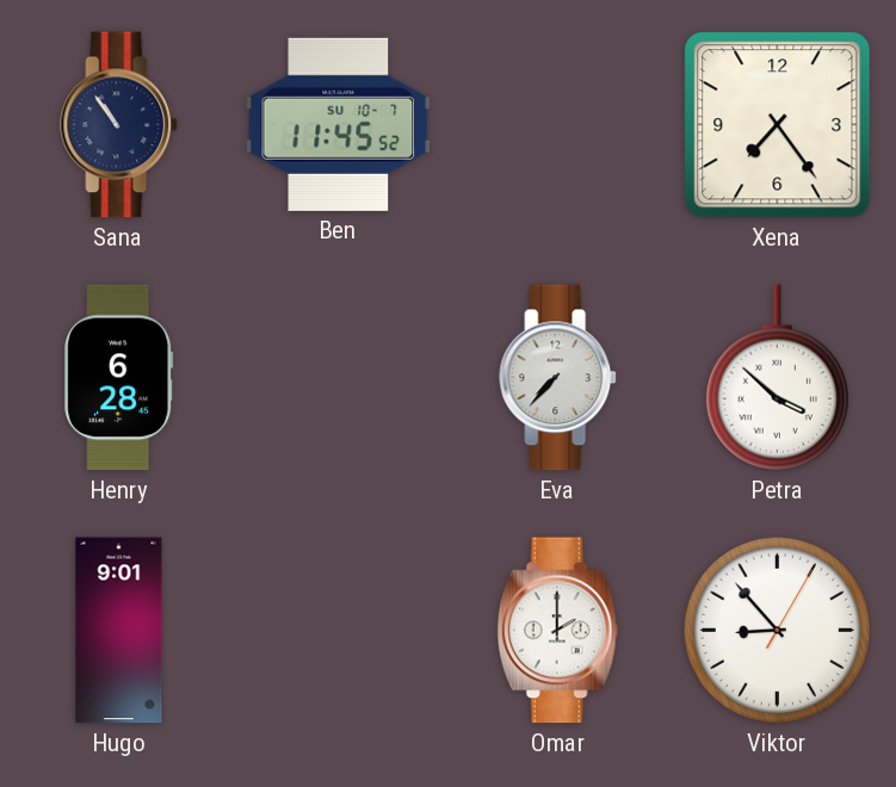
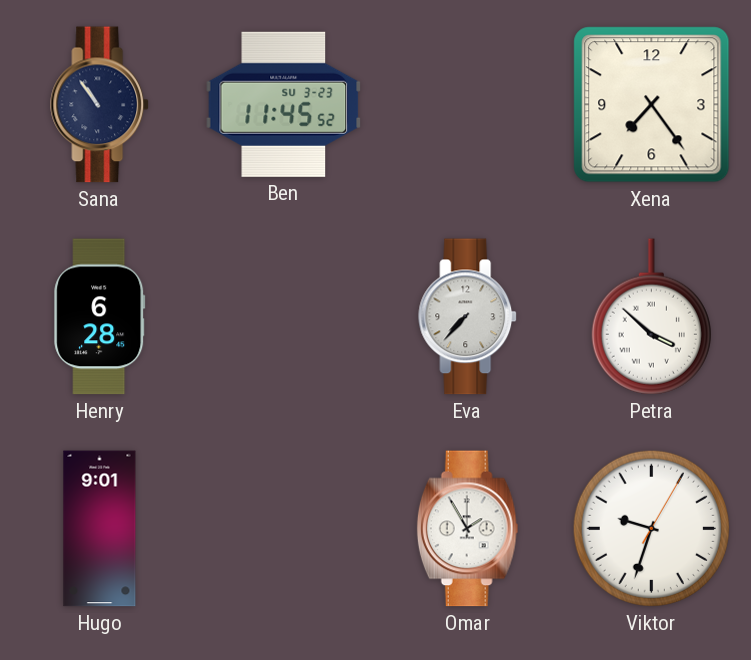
Ben date: SU 10-7 -> SU 3-23
Omar: 2:00 -> 1:55
Viktor: 8:53 -> 9:33
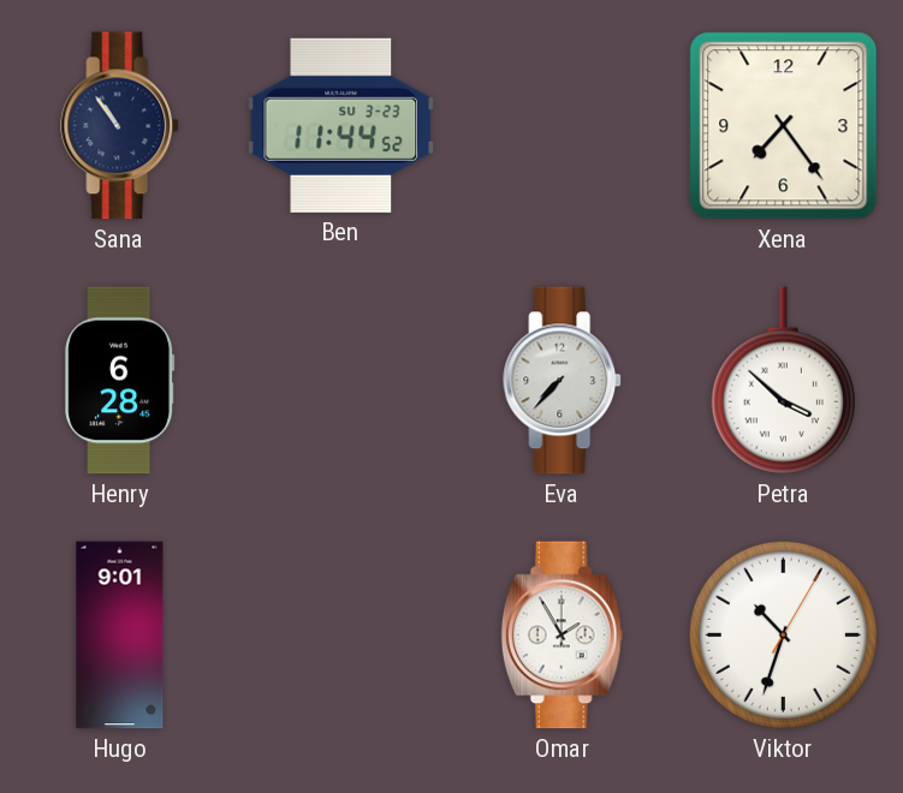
Ben: 11:45 -> 11:44
Viktor: 9:33 -> 10:33
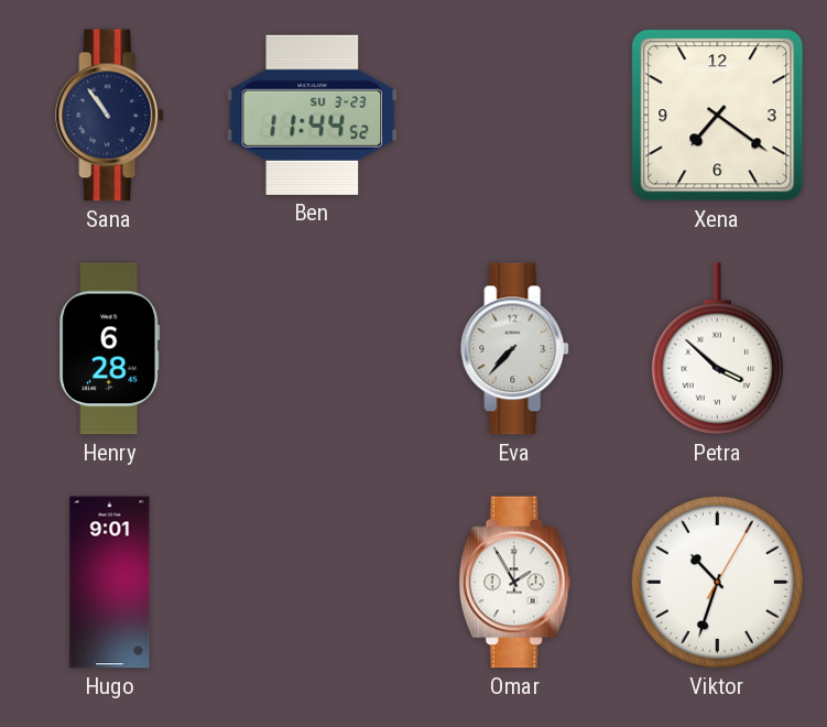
Xena: 7:24 -> 7:21
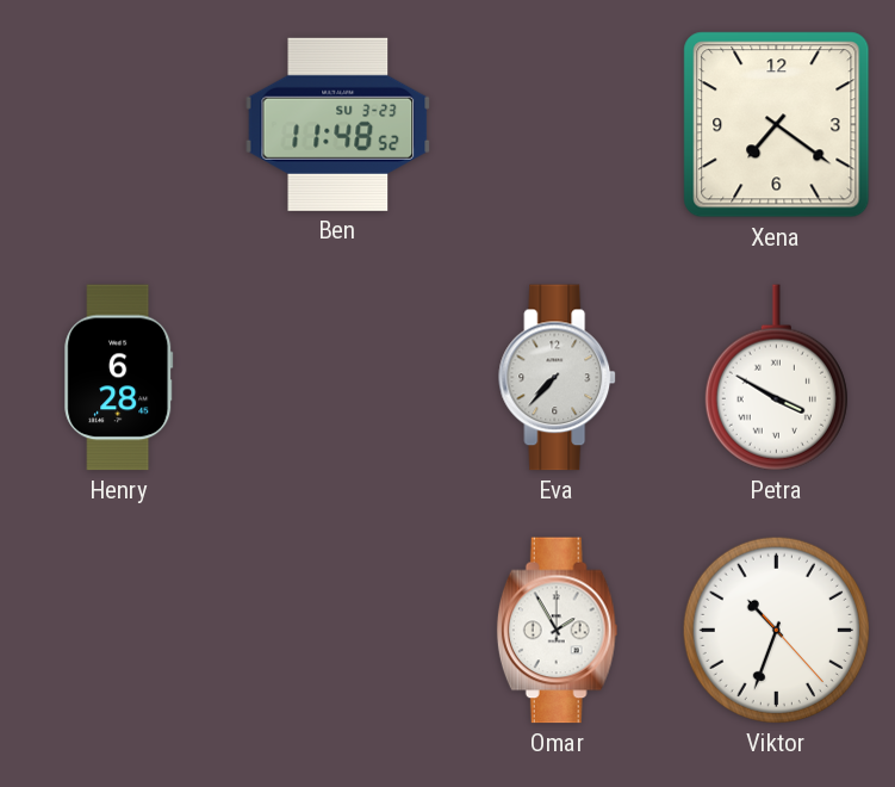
Sana: 10:54 -> none
Ben: 11:44 -> 11:48
Petra: 3:52 -> 3:50
Hugo: 9:01 -> none
Viktor: 10:33:05 -> 10:33:23
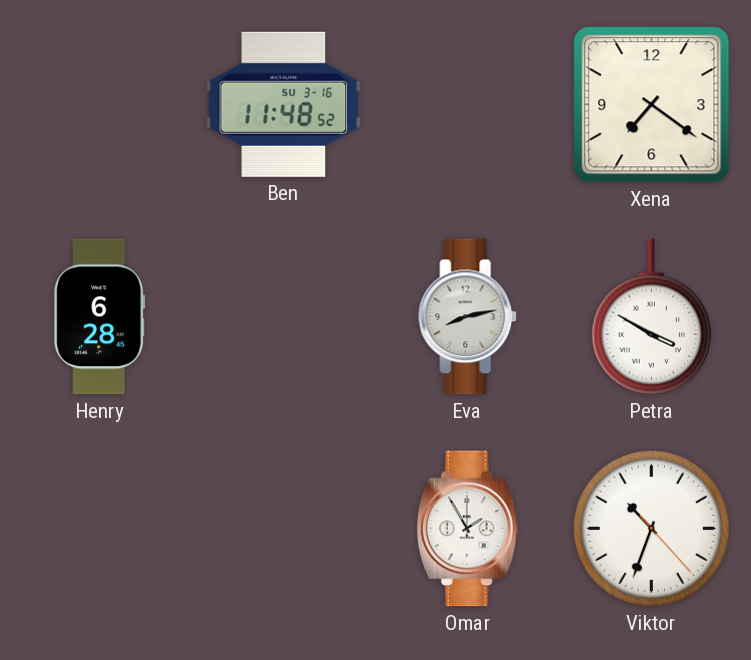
Ben date: SU 3-23 -> SU 3-16
Eva: 7:37 -> 8:13
